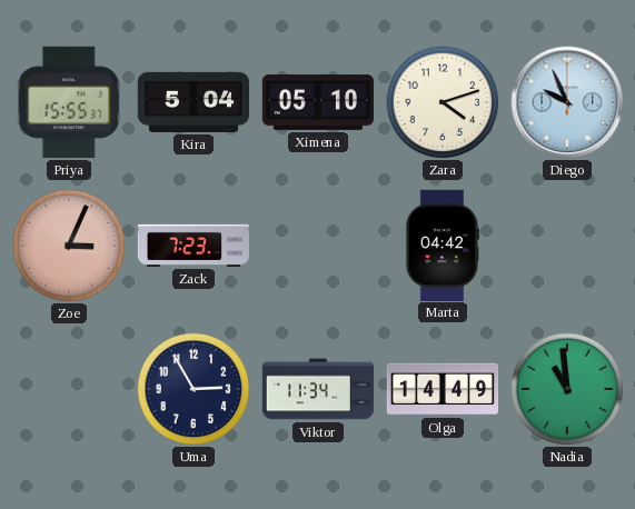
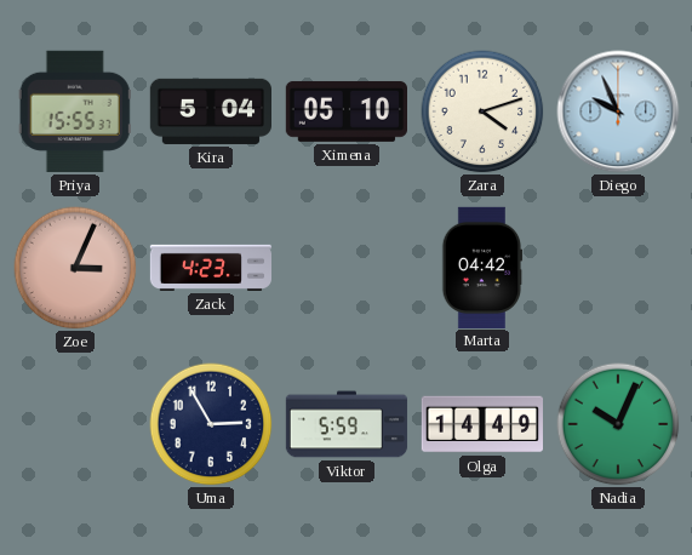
Zack: 7:23 -> 4:23
Viktor: 11:34 -> 5:59
Nadia: 10:59 -> 10:04
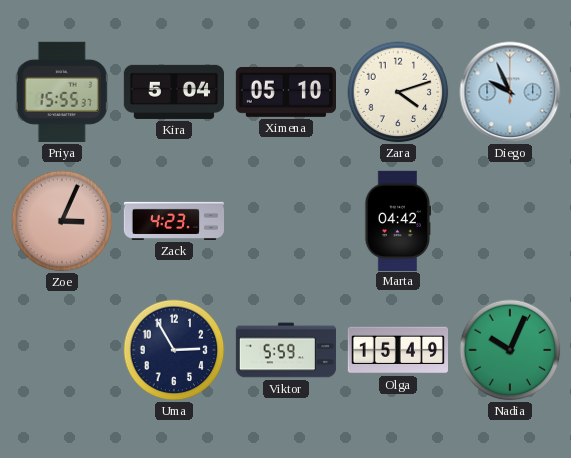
Olga: 14:49 -> 15:49
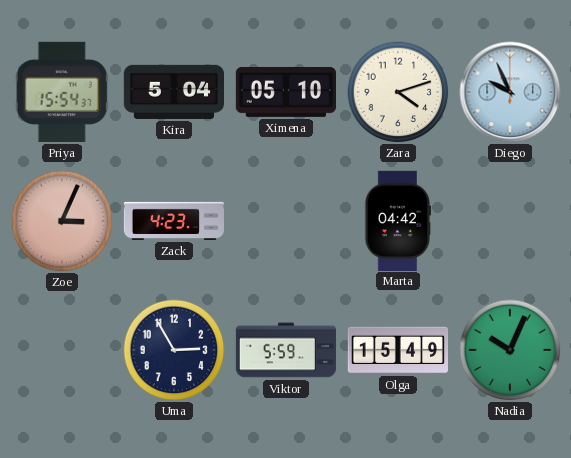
Priya: 15:55 -> 15:54
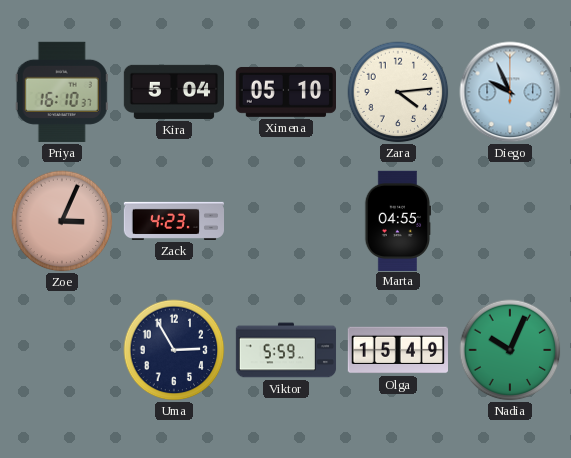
Priya: 15:54 -> 16:10
Zara: 4:12 -> 4:14
Marta: 04:42 -> 04:55
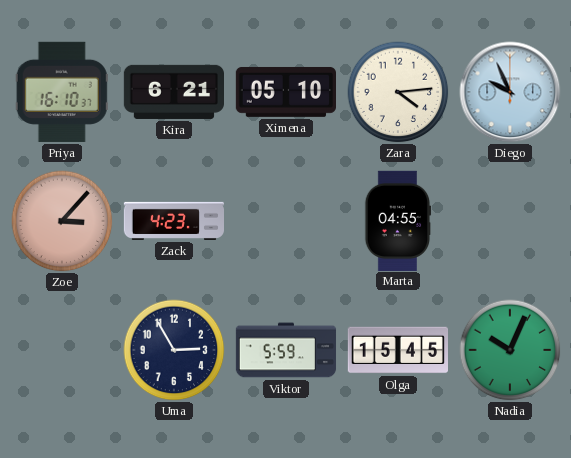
Kira: 5:04 -> 6:21
Zoe: 3:04 -> 3:07
Olga: 15:49 -> 15:45
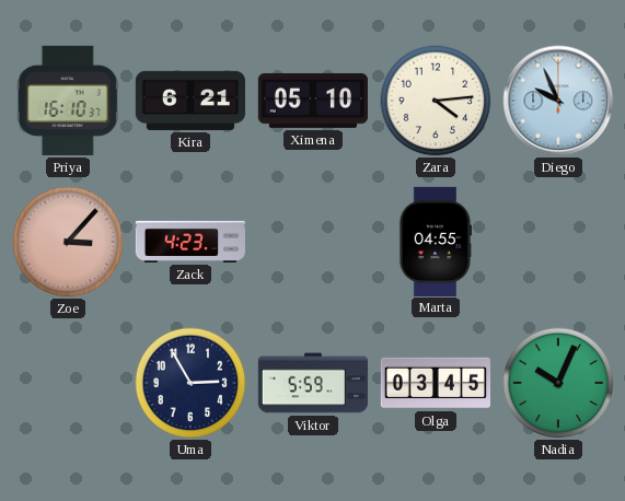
Olga: 15:45 -> 03:45
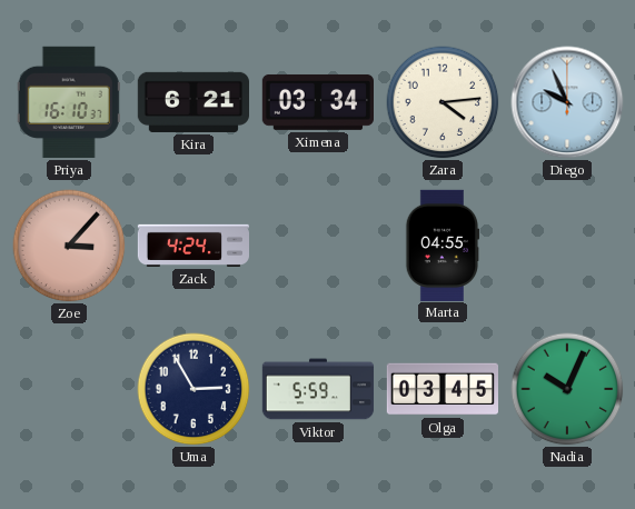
Ximena: 05:10 -> 03:34
Zack: 4:23 -> 4:24
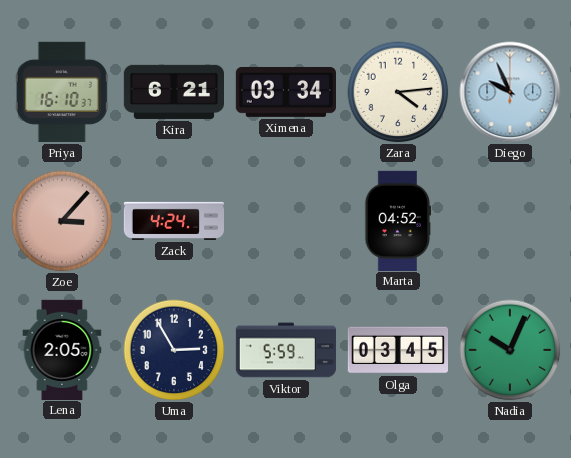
Marta: 04:55 -> 04:52
Lena: none -> 2:05
